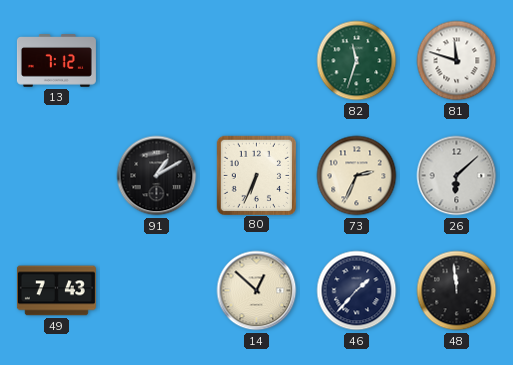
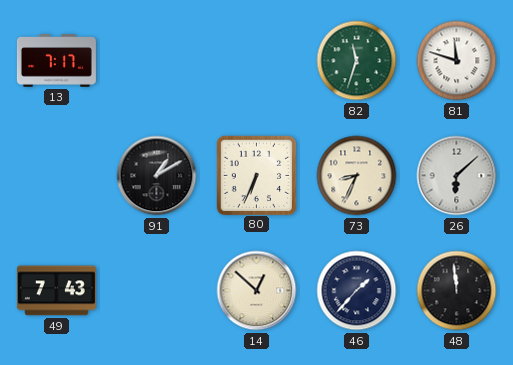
13: 7:12 -> 7:17
73: 2:34 -> 8:34
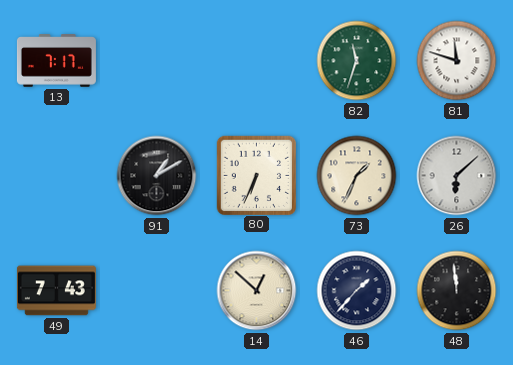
73: 8:34 -> 1:34
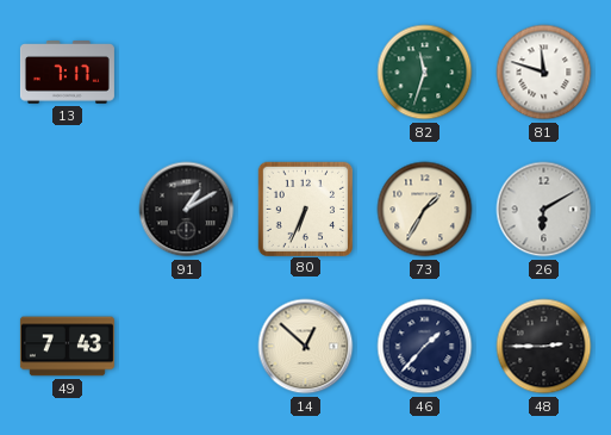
73: 1:34 -> 1:35
26: 6:08 -> 6:10
48: 11:59 -> 2:45
